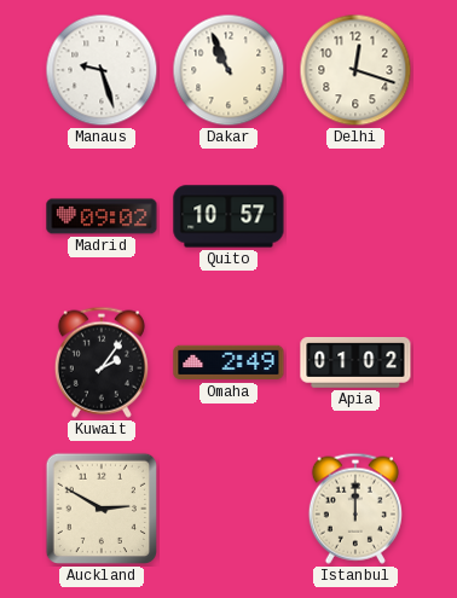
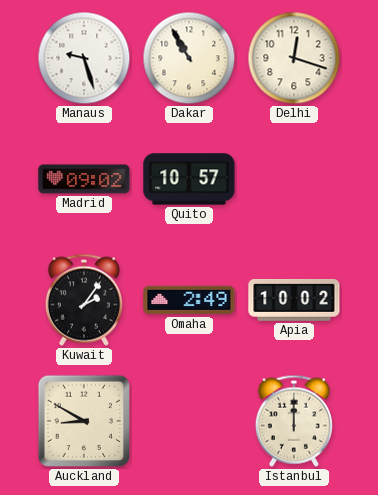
Dakar: 10:56 -> 10:55
Apia: 01:02 -> 10:02
Auckland: 2:50 -> 8:50
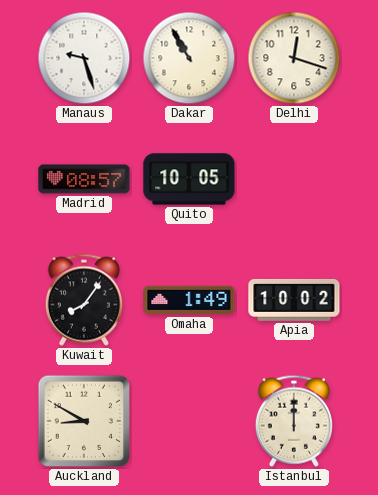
Madrid: 09:02 -> 08:57
Quito: 10:57 -> 10:05
Kuwait: 2:06 -> 8:06
Omaha: 2:49 -> 1:49
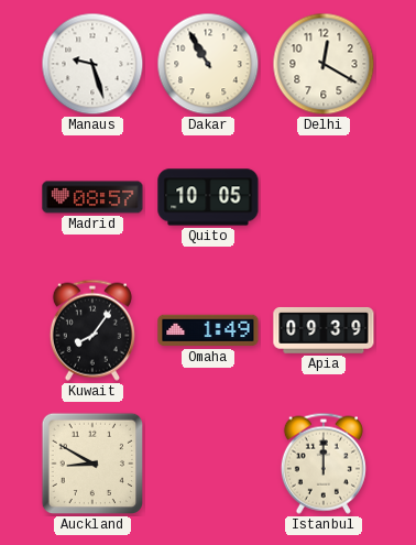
Delhi: 12:18 -> 12:20
Apia: 10:02 -> 09:39
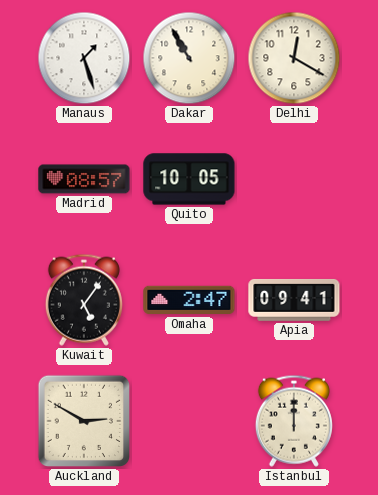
Manaus: 9:27 -> 1:27
Kuwait: 8:06 -> 5:06
Omaha: 1:49 -> 2:47
Apia: 09:39 -> 09:41
Auckland: 8:50 -> 2:50
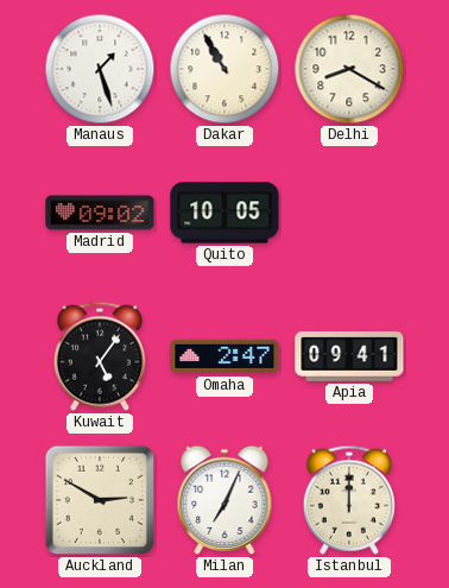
Delhi: 12:20 -> 8:20
Madrid: 08:57 -> 09:02
Milan: none -> 7:04
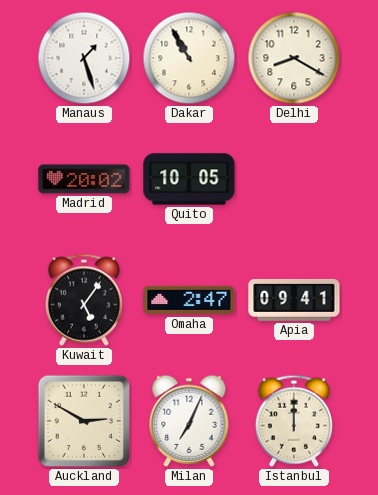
Madrid: 09:02 -> 20:02
